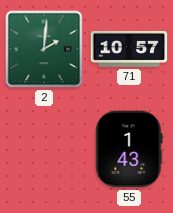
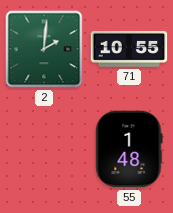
71: 10:57 -> 10:55
55: 1:43 -> 1:48
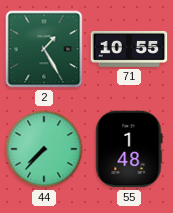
2: 2:01 -> 1:25
44: none -> 7:37
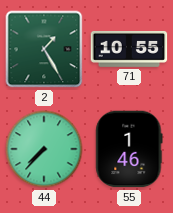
55: 1:48 -> 1:46
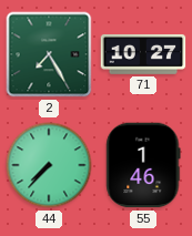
2: 1:25 -> 7:25
71: 10:55 -> 10:27
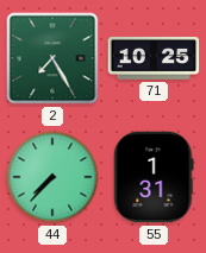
71: 10:27 -> 10:25
55: 1:46 -> 1:31
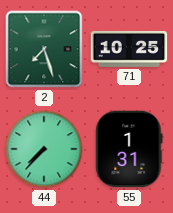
2: 7:25 -> 7:27
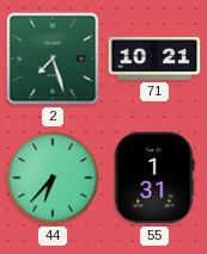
71: 10:25 -> 10:21
44: 7:37 -> 6:37
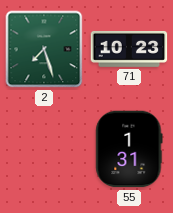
71: 10:21 -> 10:23
44: 6:37 -> none
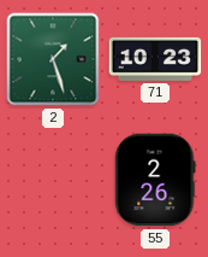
2: 7:27 -> 1:27
55: 1:31 -> 2:26
